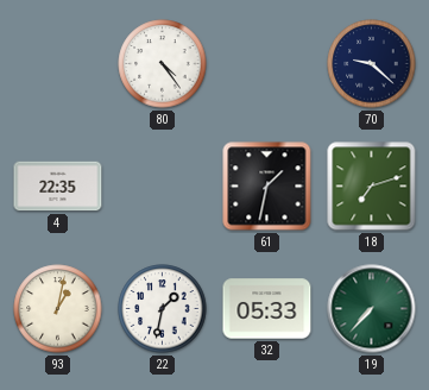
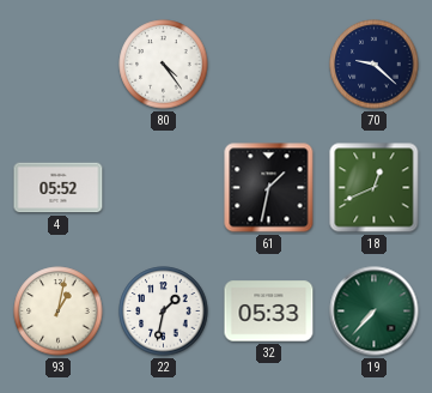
4: 22:35 -> 05:52
18: 7:12 -> 12:41
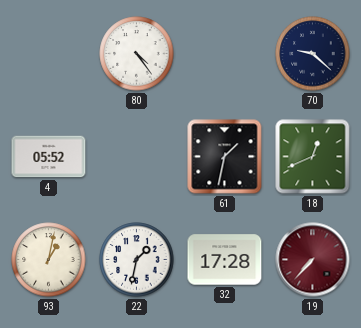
32: 05:33 -> 17:28
19 dial: green -> burgundy
